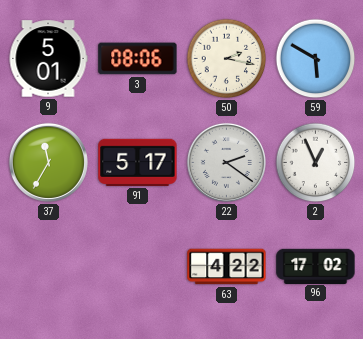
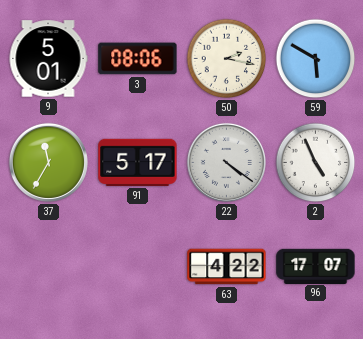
22: 2:21 -> 4:21
2: 12:56 -> 4:56
96: 17:02 -> 17:07
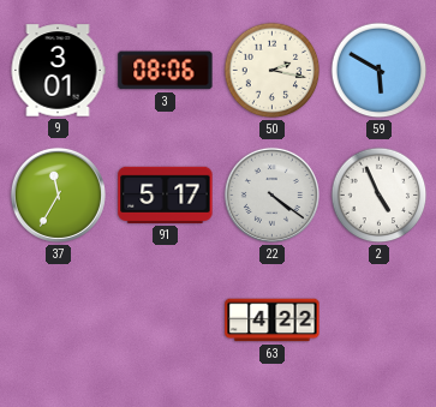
9: 5:01 -> 3:01
96: 17:07 -> none
